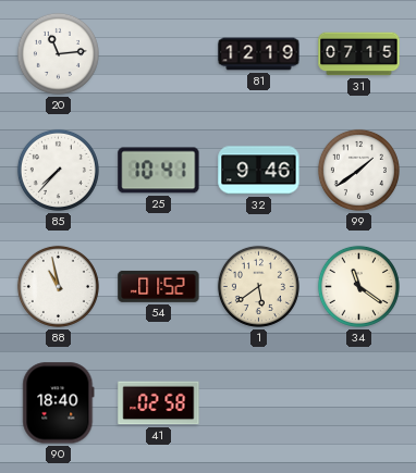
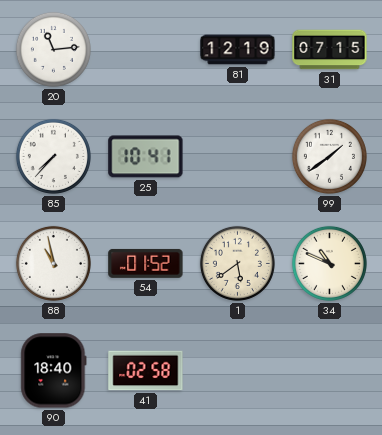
32: 9:46 -> none
34: 11:21 -> 10:49
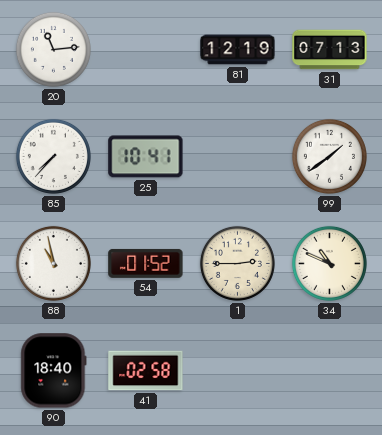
31: 07:15 -> 07:13
1: 5:39 -> 2:45
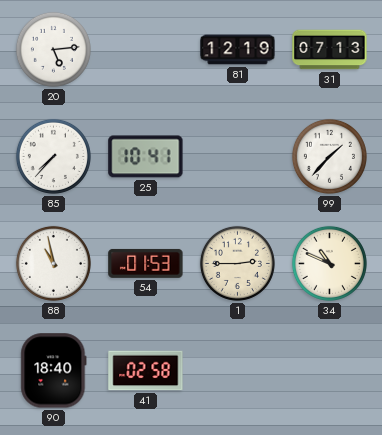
20: 11:14 -> 5:14
99: 1:39 -> 1:37
54: 01:52 -> 01:53
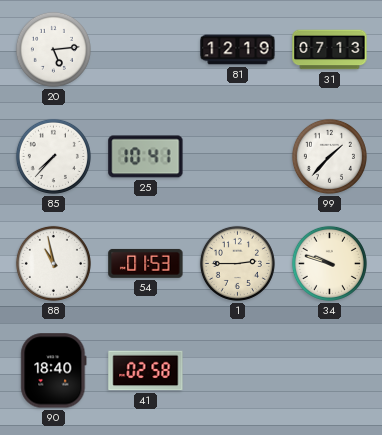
34: 10:49 -> 9:48
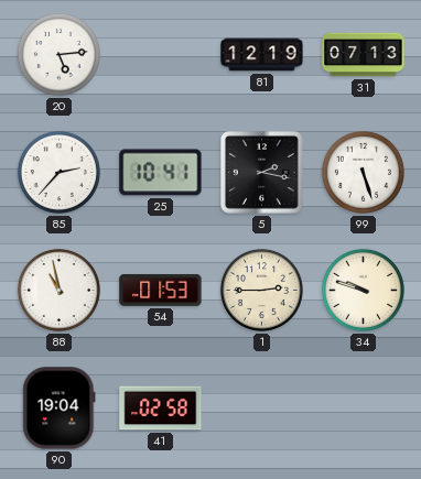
85: 7:37 -> 2:37
5: none -> 2:17
99: 1:37 -> 5:27
90: 18:40 -> 19:04
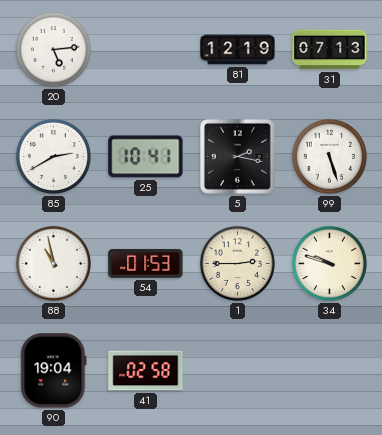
85: 2:37 -> 2:40
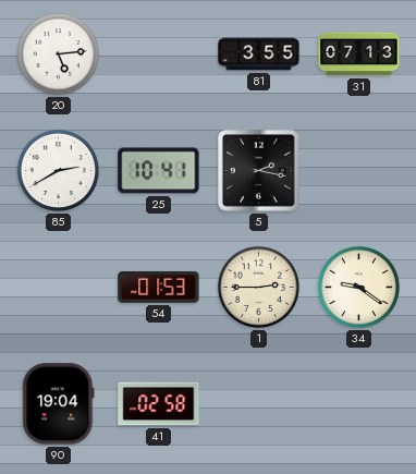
81: 12:19 -> 3:55
99: 5:27 -> none
88: 10:58 -> none
34: 9:48 -> 9:21
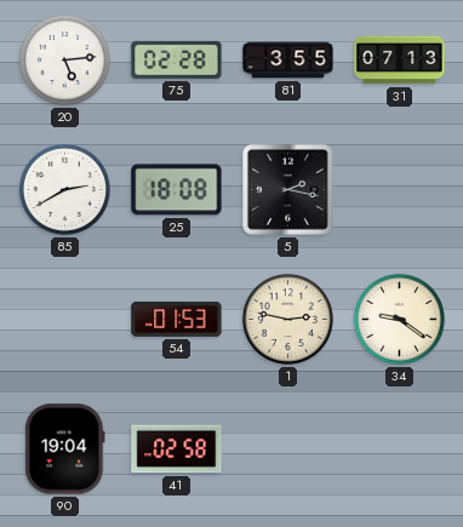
75: none -> 02:28
25: 10:41 -> 18:08
1: 2:45 -> 2:47
